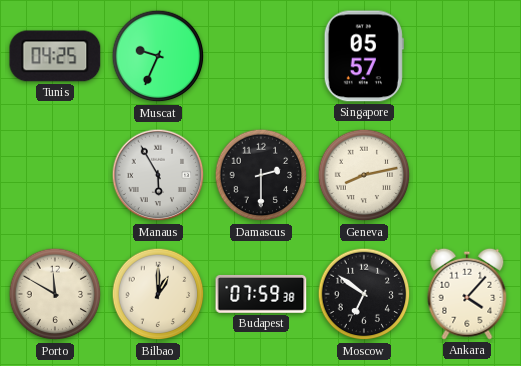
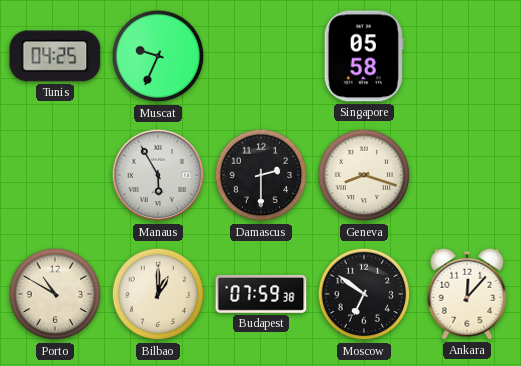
Singapore: 05:57 -> 05:58
Geneva: 8:13 -> 8:18
Porto: 11:50 -> 10:50
Ankara: 4:07 -> 12:07
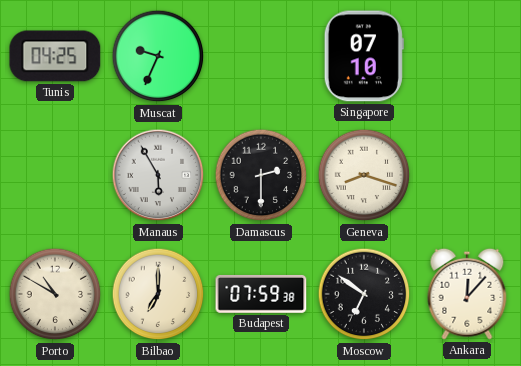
Singapore: 05:58 -> 07:10
Bilbao: 1:00 -> 7:00
